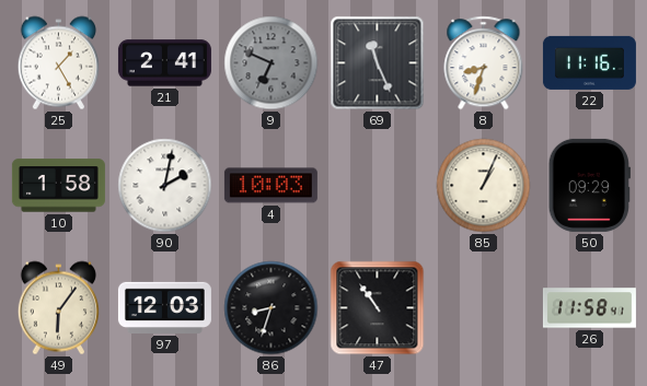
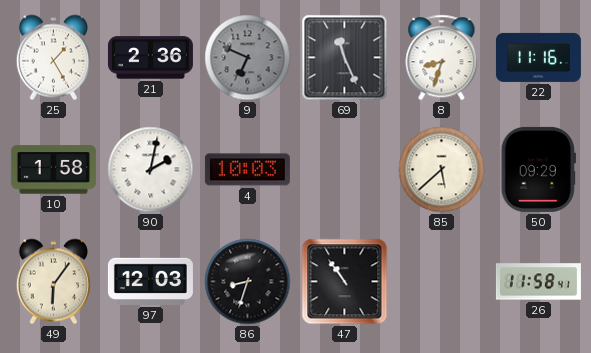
21: 2:41 -> 2:36
85: 1:04 -> 5:38
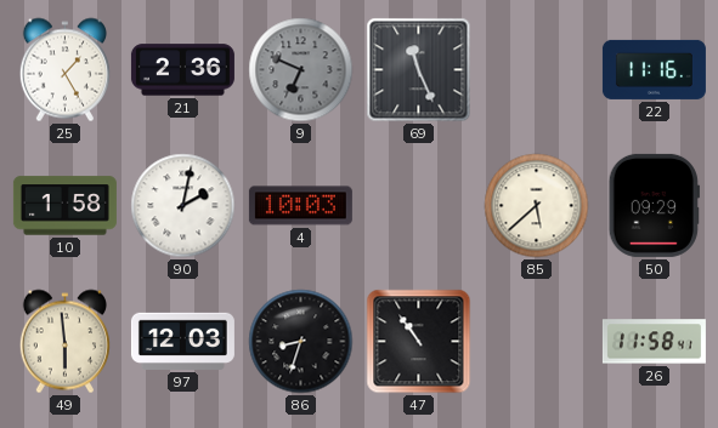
8: 8:33 -> none
49: 6:06 -> 5:59
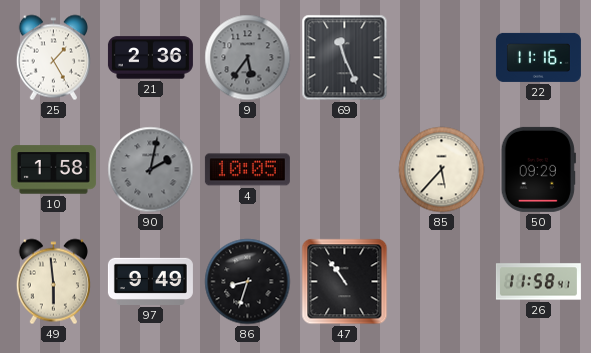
9: 6:49 -> 5:36
90 dial: white -> grey
4: 10:03 -> 10:05
85: 5:38 -> 5:37
97: 12:03 -> 9:49
